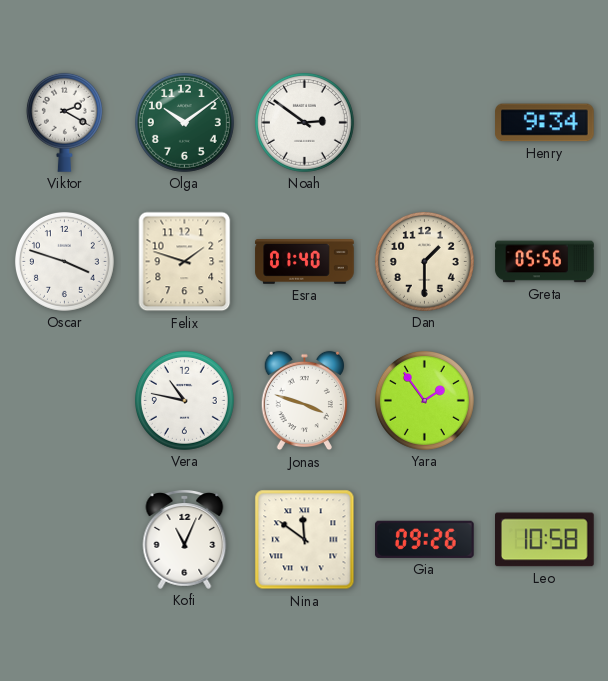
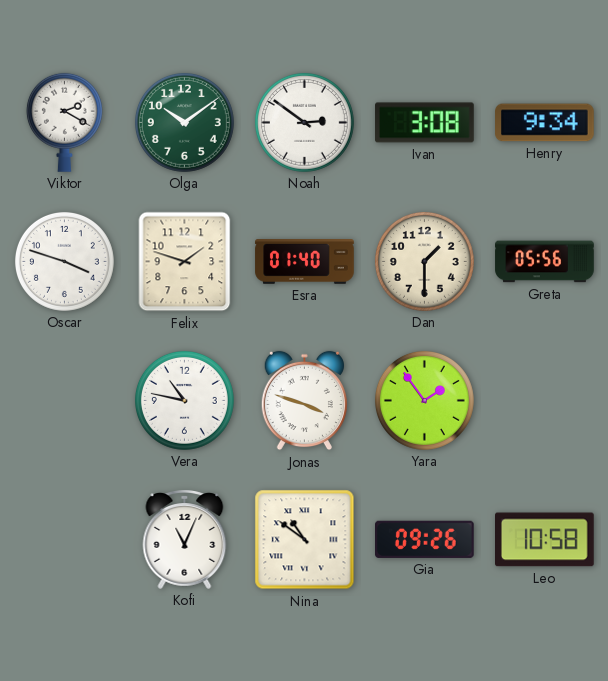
Ivan: none -> 3:08
Nina: 11:51 -> 10:51
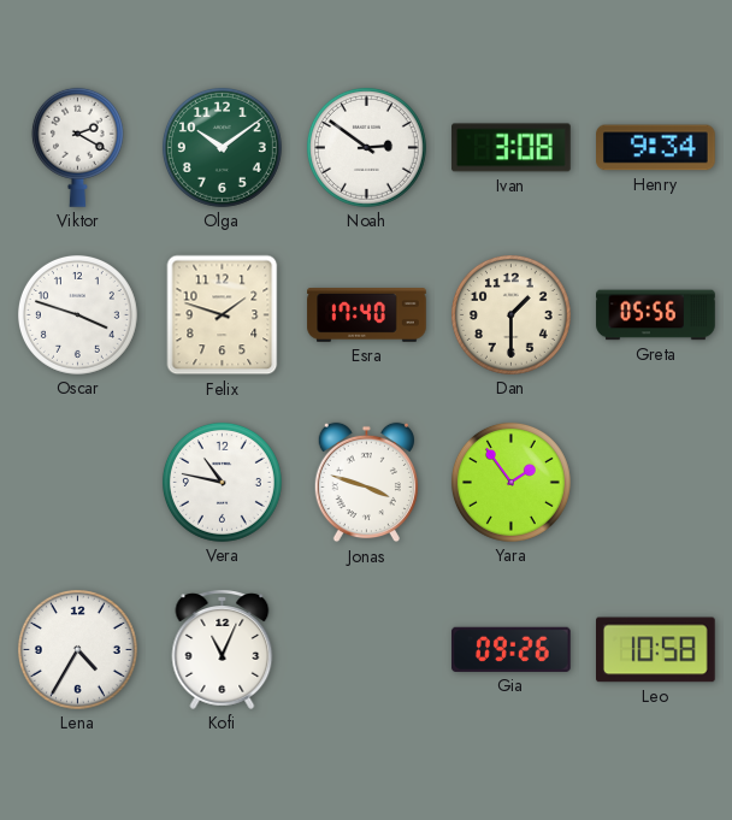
Esra: 01:40 -> 17:40
Lena: none -> 4:35
Nina: 10:51 -> none
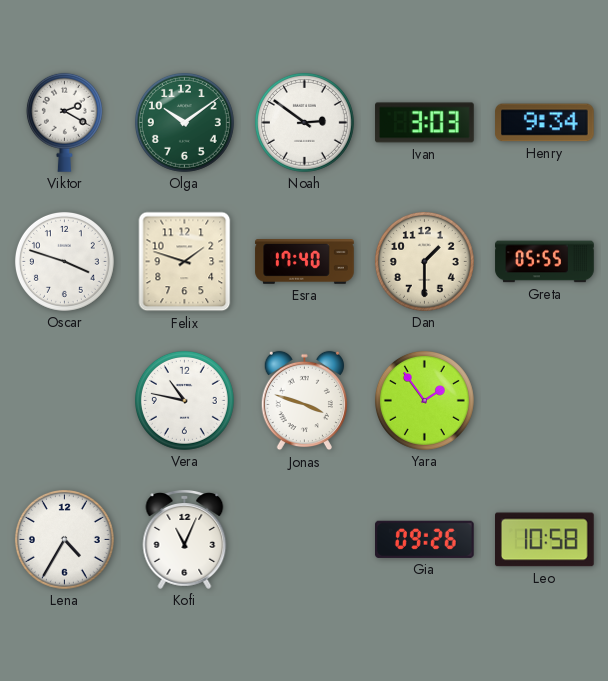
Ivan: 3:08 -> 3:03
Greta: 05:56 -> 05:55
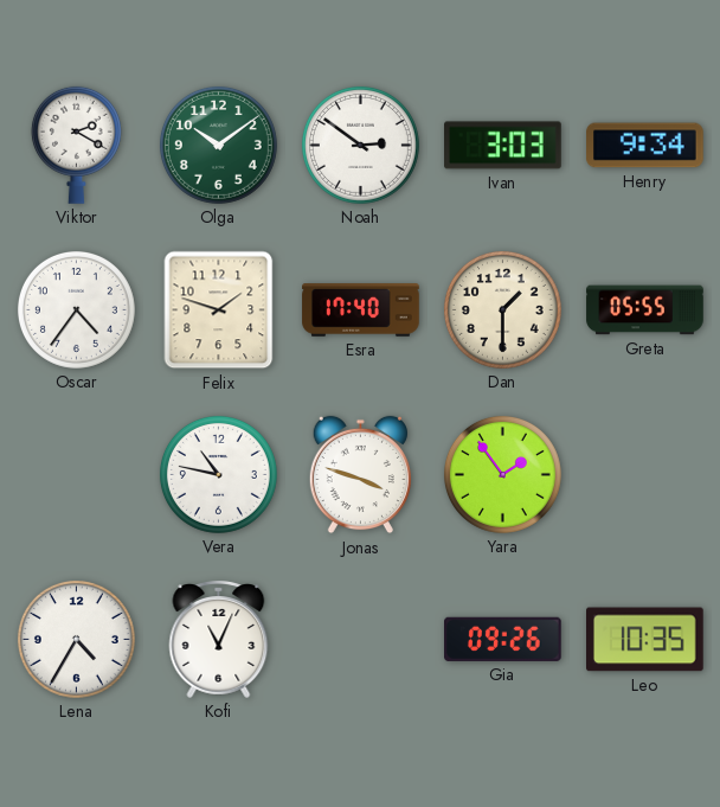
Oscar: 3:48 -> 4:36
Leo: 10:58 -> 10:35
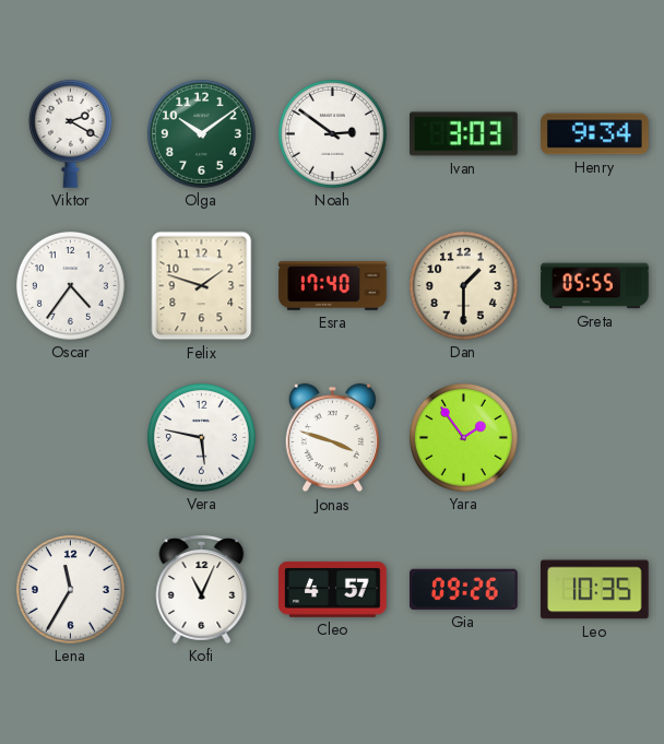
Vera: 10:47 -> 5:47
Lena: 4:35 -> 11:35
Cleo: none -> 4:57
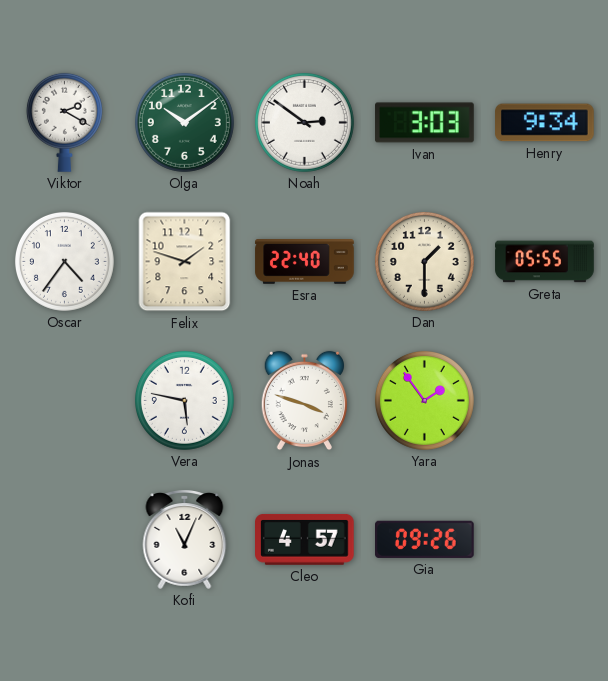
Esra: 17:40 -> 22:40
Lena: 11:35 -> none
Leo: 10:35 -> none
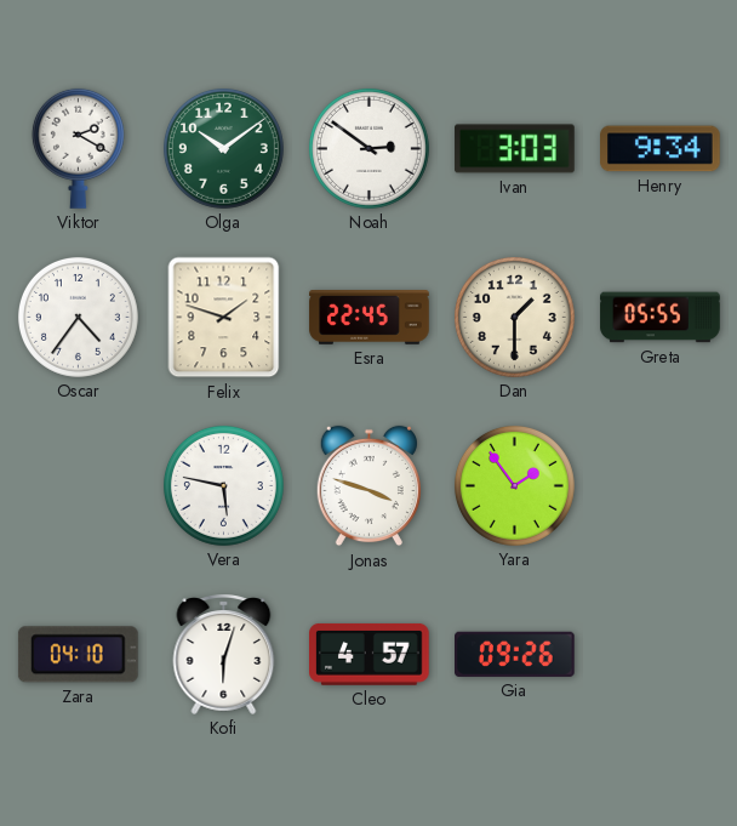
Esra: 22:40 -> 22:45
Zara: none -> 04:10
Kofi: 11:04 -> 6:03
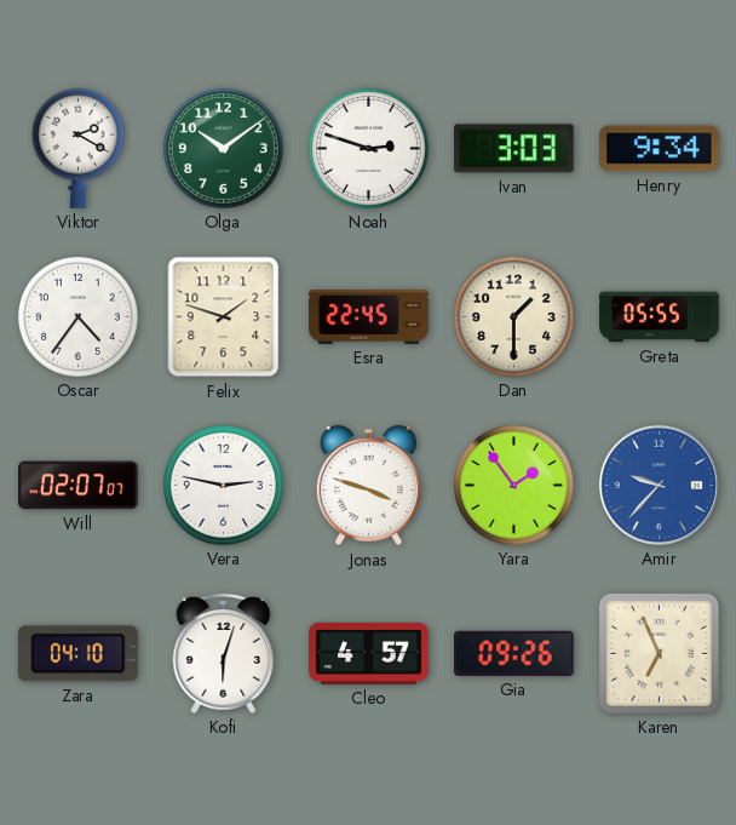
Noah: 2:51 -> 2:48
Will: none -> 02:07
Vera: 5:47 -> 2:47
Amir: none -> 9:37
Karen: none -> 6:56
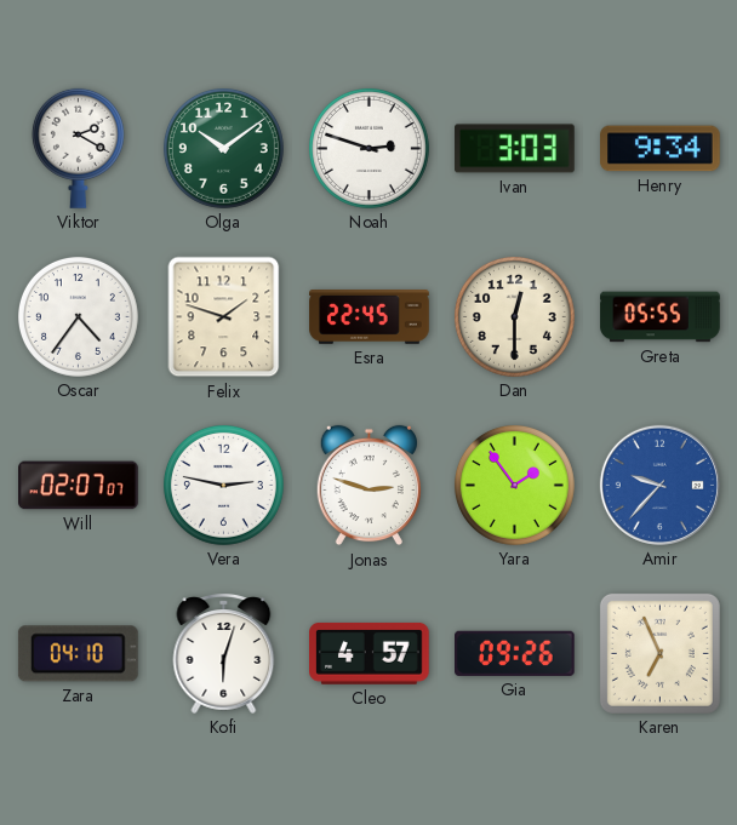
Dan: 1:30 -> 12:30
Jonas: 3:48 -> 2:48
